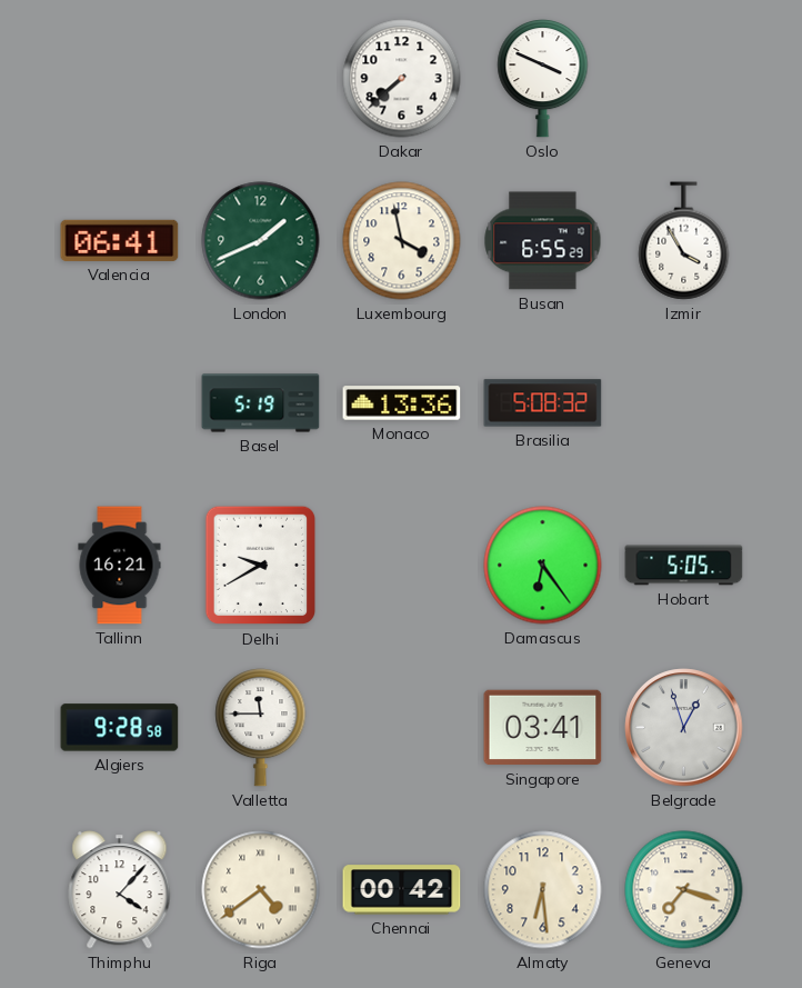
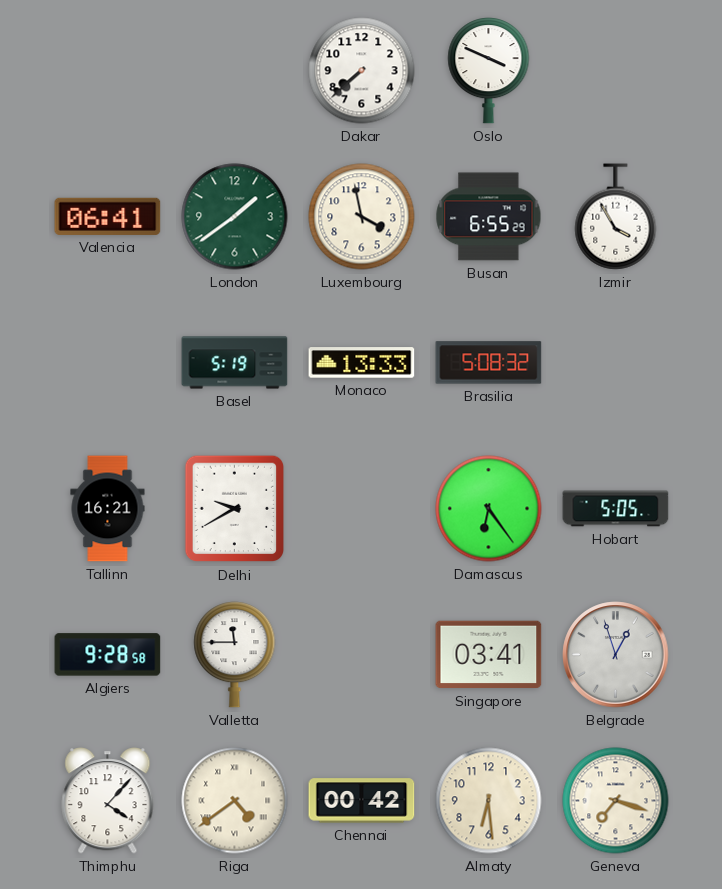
London: 1:41 -> 1:39
Monaco: 13:36 -> 13:33
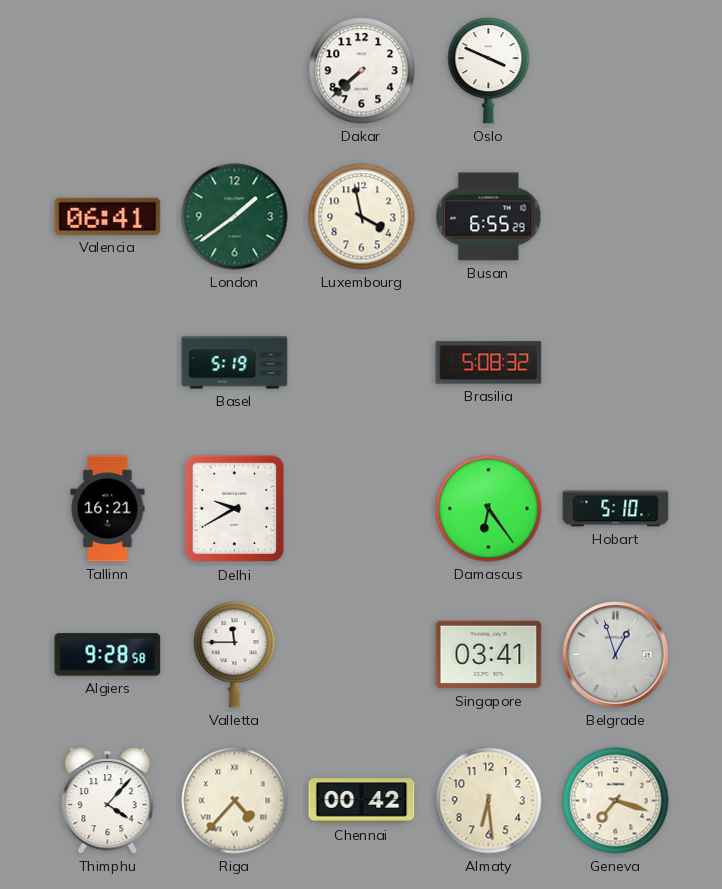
Izmir: 3:55 -> none
Monaco: 13:33 -> none
Hobart: 5:05 -> 5:10
Riga: 4:39 -> 4:37
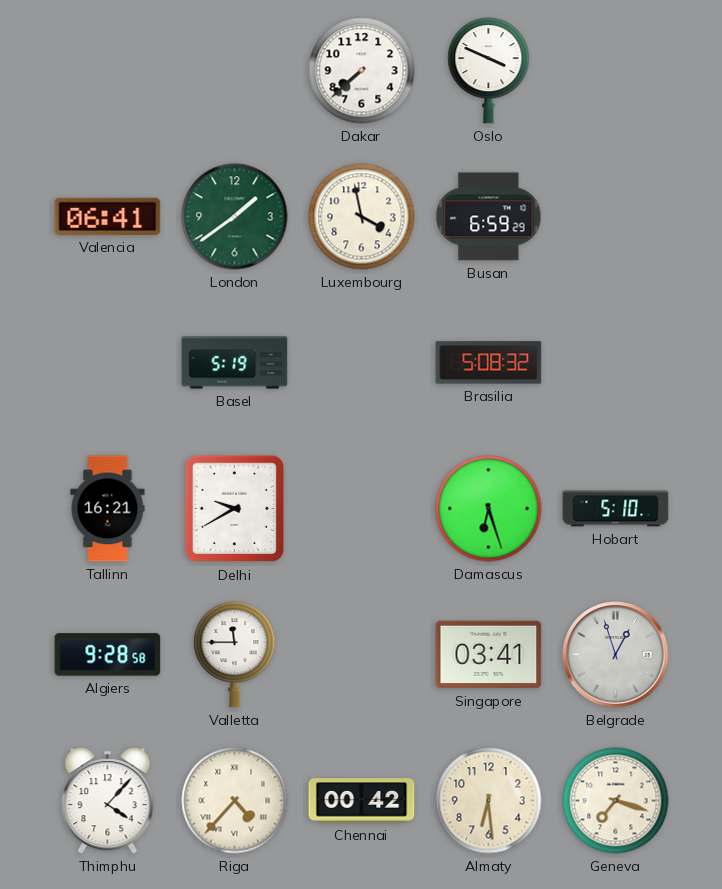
Busan: 6:55 -> 6:59
Damascus: 6:24 -> 6:27
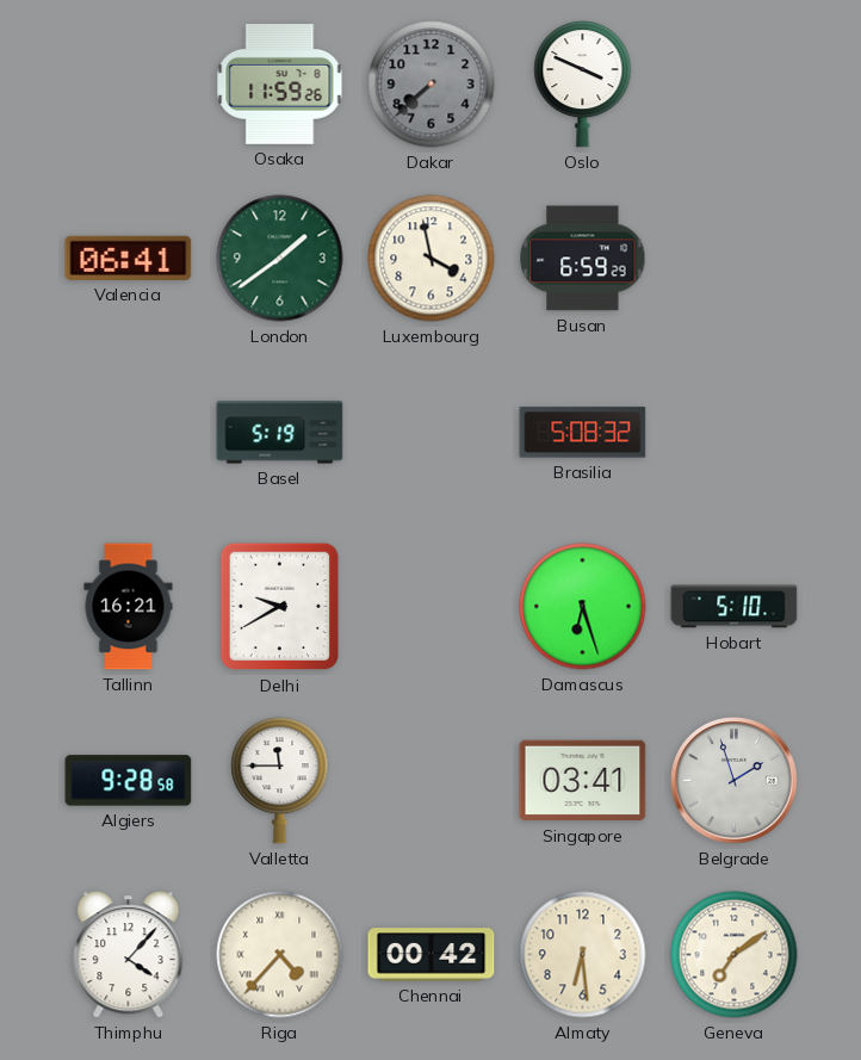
Osaka: none -> 11:59
Dakar dial: white -> grey
Belgrade: 12:57 -> 1:57
Geneva: 7:18 -> 7:09
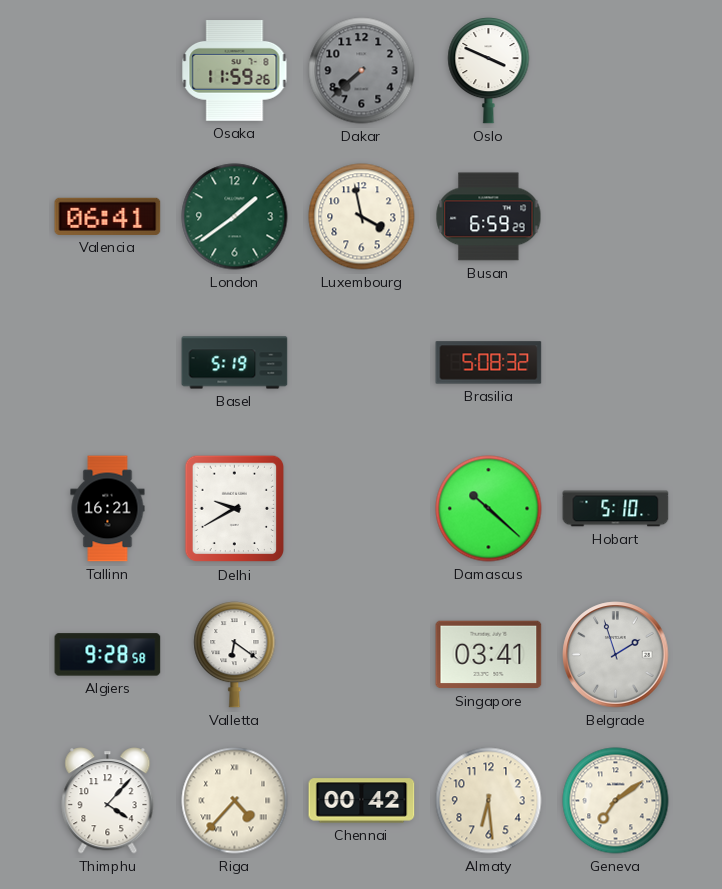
Damascus: 6:27 -> 10:22
Valletta: 11:45 -> 6:21
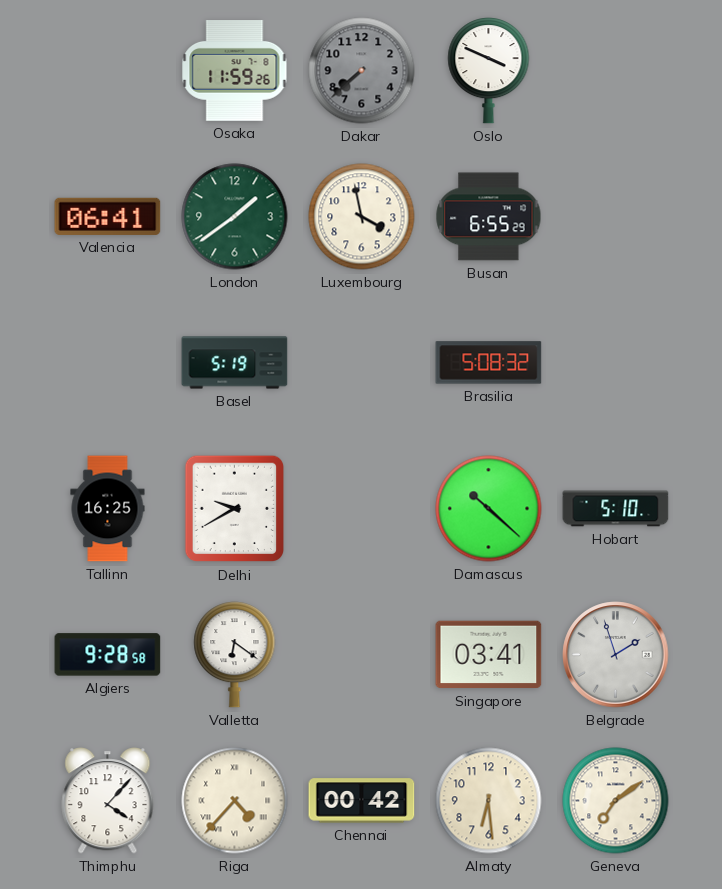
Busan: 6:59 -> 6:55
Tallinn: 16:21 -> 16:25
